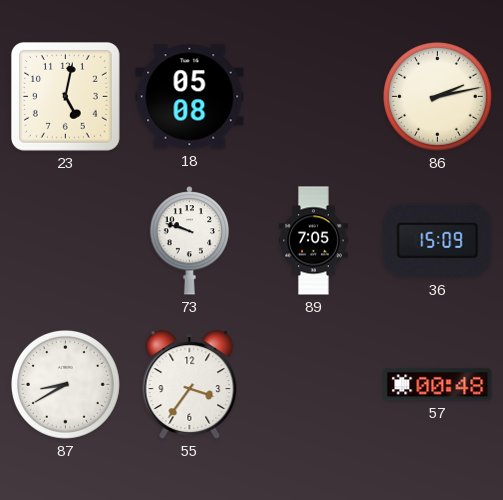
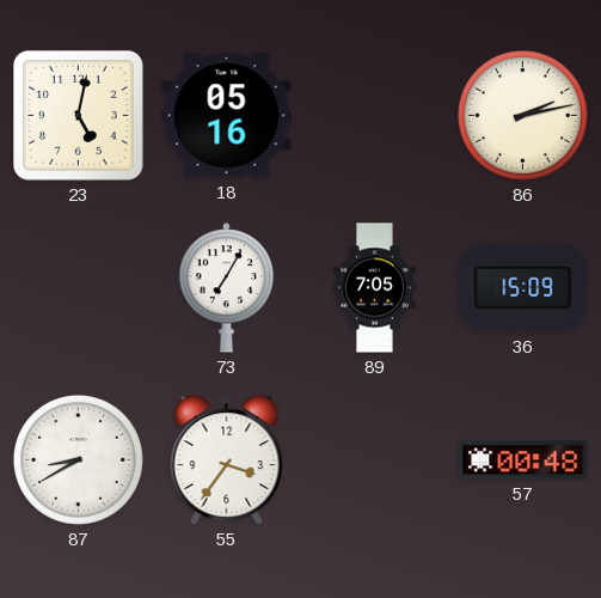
18: 05:08 -> 05:16
73: 9:48 -> 7:05
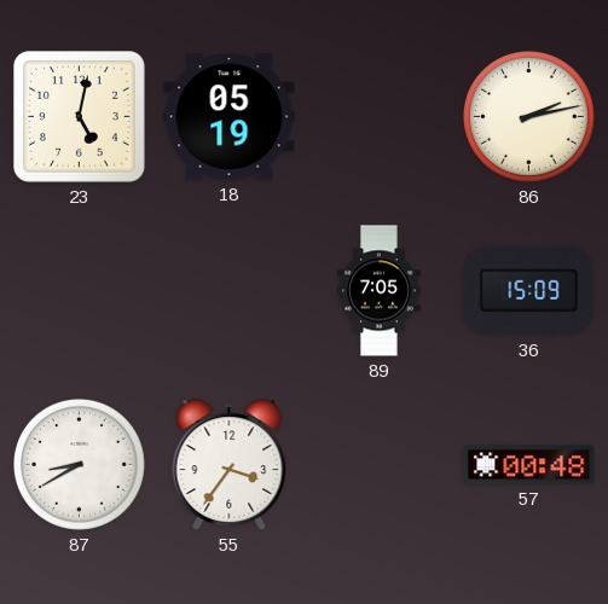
18: 05:16 -> 05:19
73: 7:05 -> none
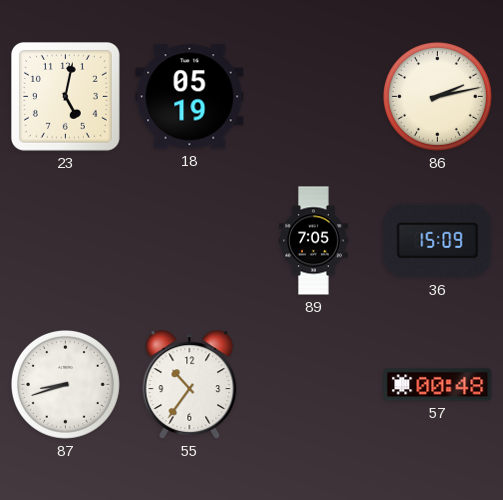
87: 8:40 -> 8:42
55: 3:36 -> 10:36
